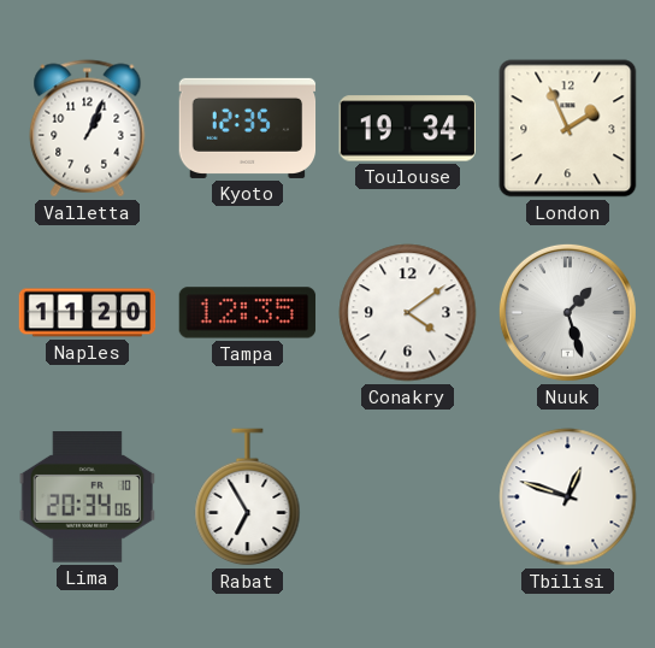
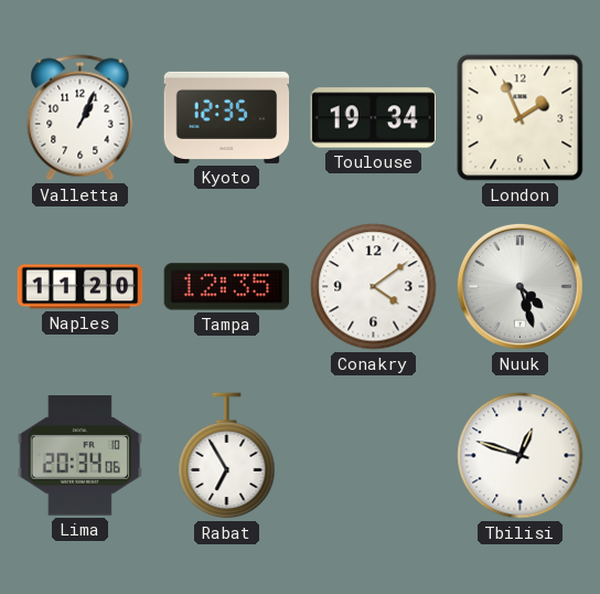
Nuuk: 1:27 -> 4:27
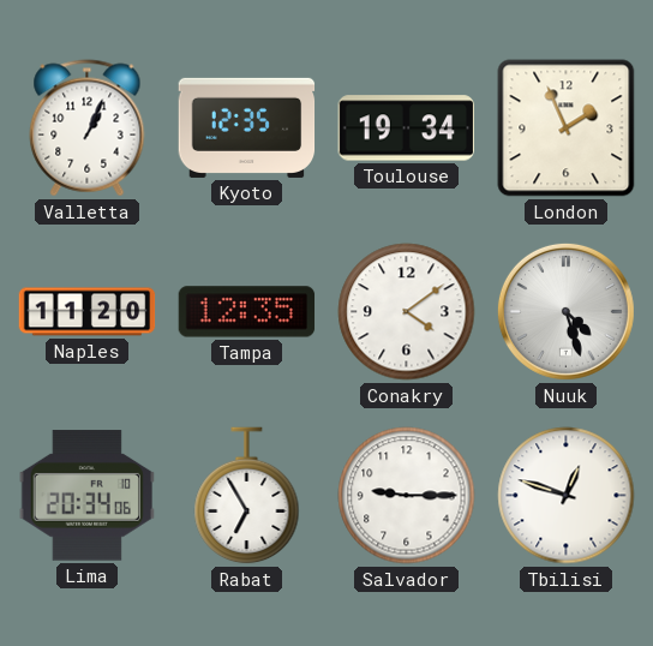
Salvador: none -> 9:15
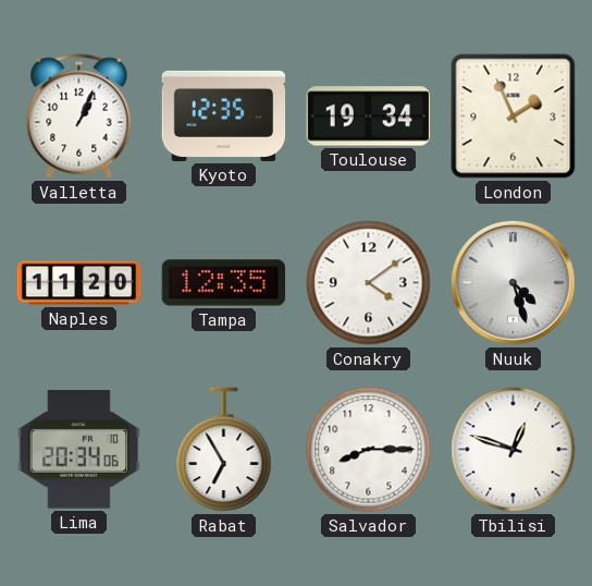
Salvador: 9:15 -> 8:15
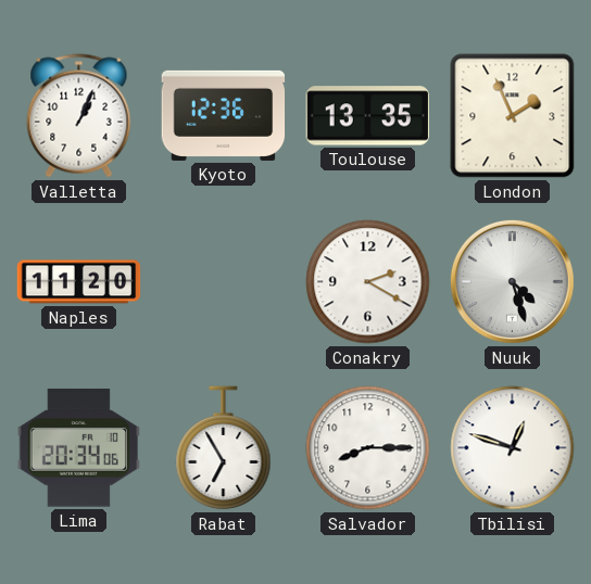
Kyoto: 12:35 -> 12:36
Toulouse: 19:34 -> 13:35
Tampa: 12:35 -> none
Conakry: 4:09 -> 2:20
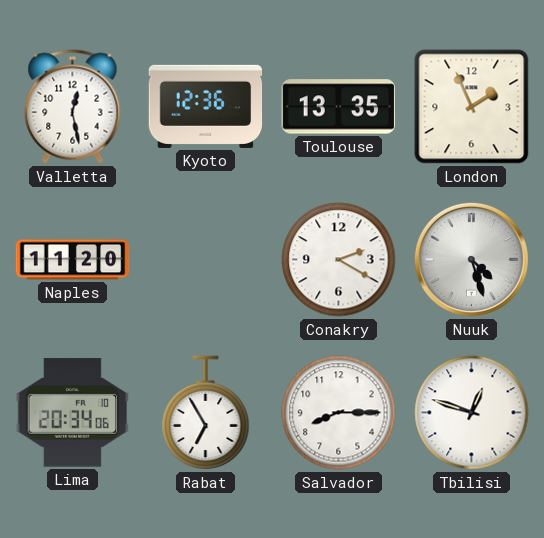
Valletta: 1:04 -> 12:28
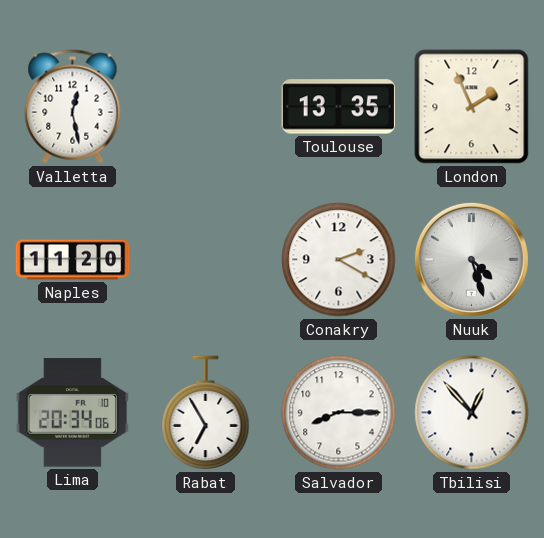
Kyoto: 12:36 -> none
Tbilisi: 12:48 -> 12:53
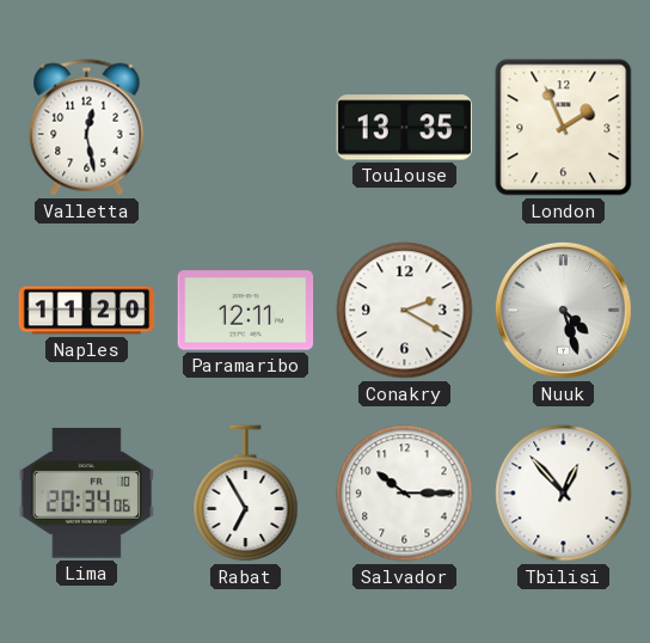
Paramaribo: none -> 12:11
Salvador: 8:15 -> 10:15
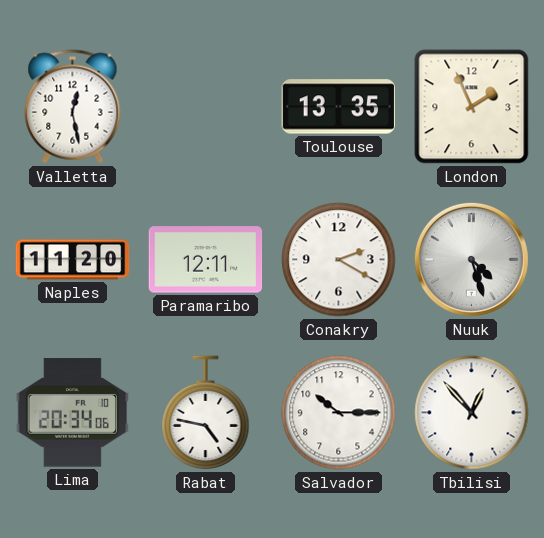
Rabat: 6:55 -> 4:47
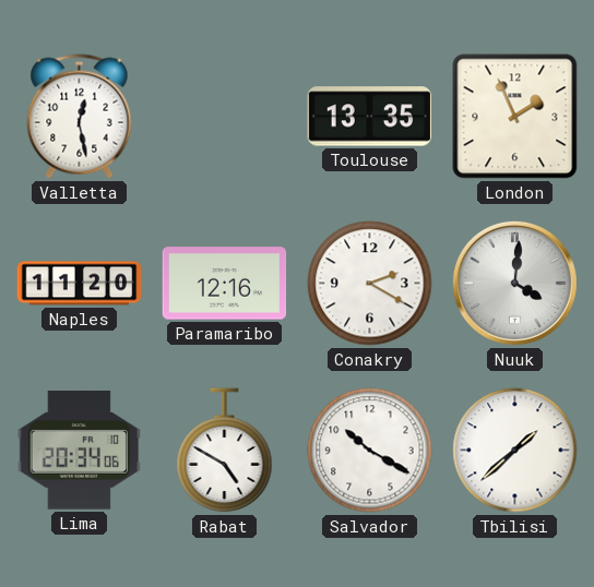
Paramaribo: 12:11 -> 12:16
Nuuk: 4:27 -> 4:01
Rabat: 4:47 -> 4:50
Salvador: 10:15 -> 10:20
Tbilisi: 12:53 -> 1:38
